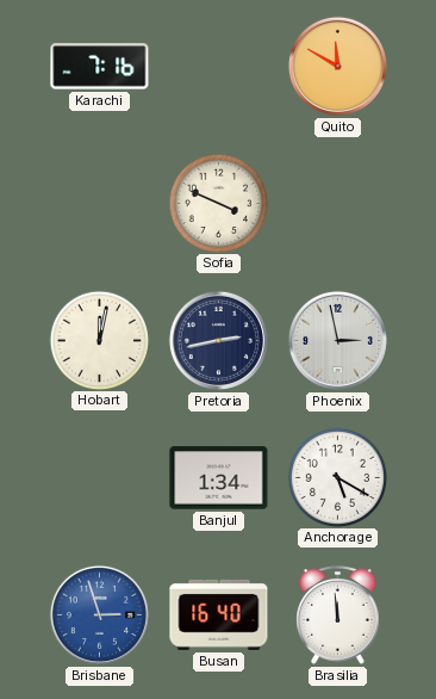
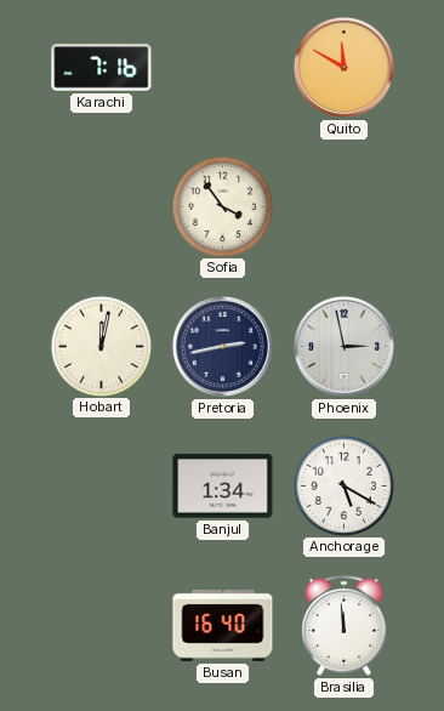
Sofia: 3:49 -> 3:54
Brisbane: 2:57 -> none
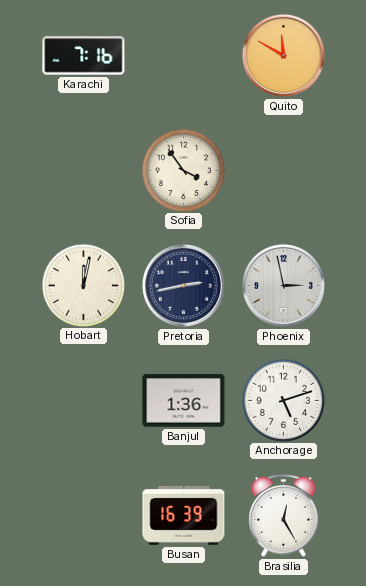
Banjul: 1:34 -> 1:36
Anchorage: 5:20 -> 5:12
Busan: 16:40 -> 16:39
Brasilia: 11:59 -> 12:25
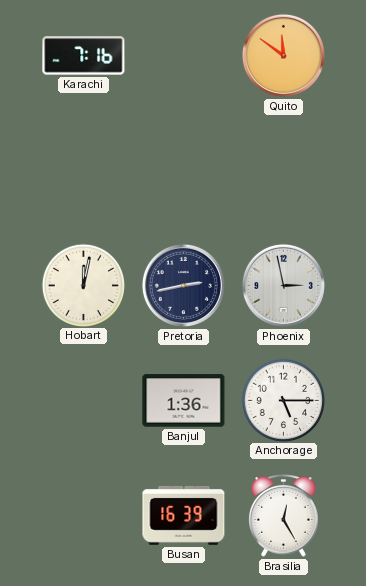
Quito: 11:50 -> 11:51
Sofia: 3:54 -> none
Anchorage: 5:12 -> 5:15
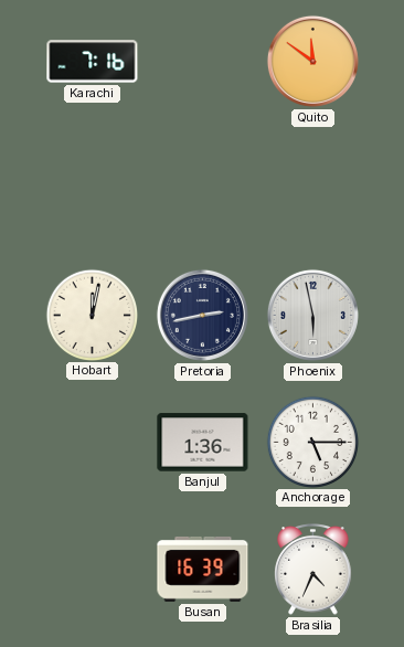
Phoenix: 2:58 -> 5:58
Brasilia: 12:25 -> 4:34
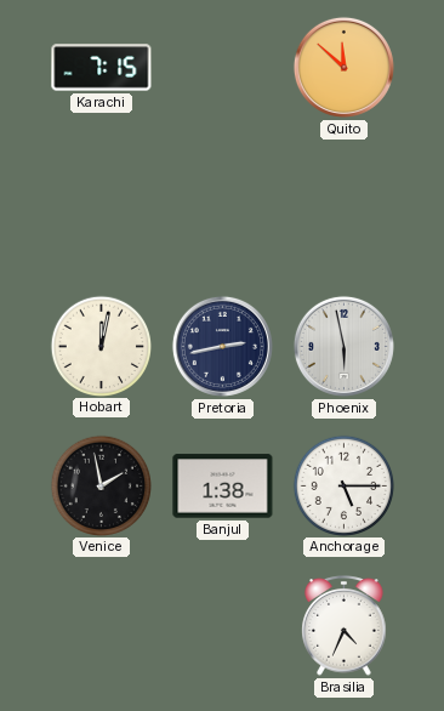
Karachi: 7:16 -> 7:15
Quito: 11:51 -> 11:52
Venice: none -> 1:58
Banjul: 1:36 -> 1:38
Busan: 16:39 -> none
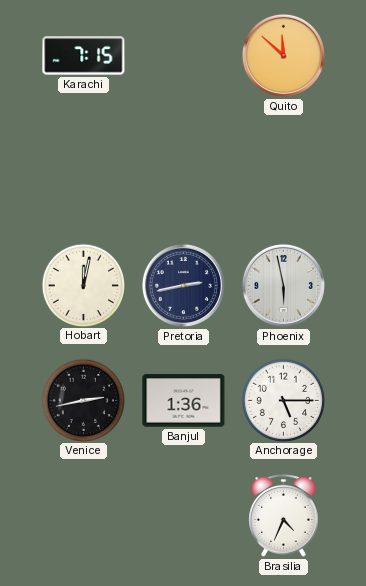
Venice: 1:58 -> 2:43
Banjul: 1:38 -> 1:36
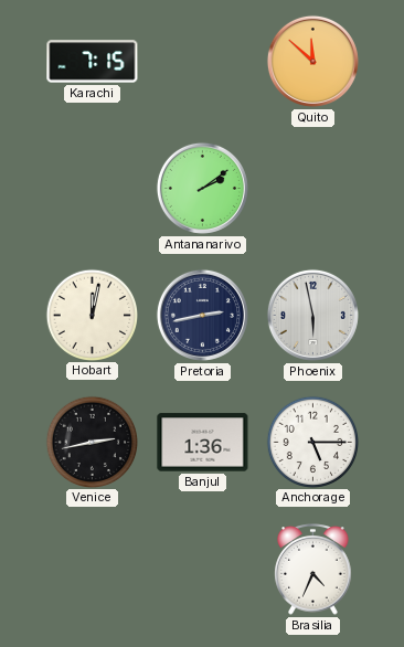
Antananarivo: none -> 2:09
